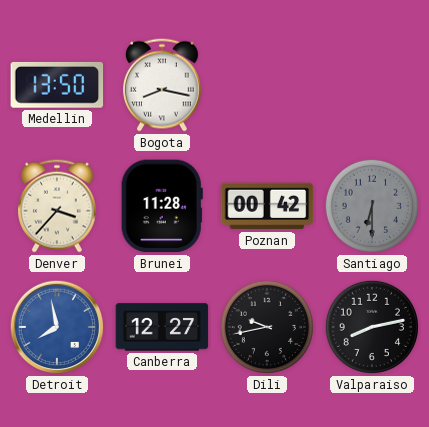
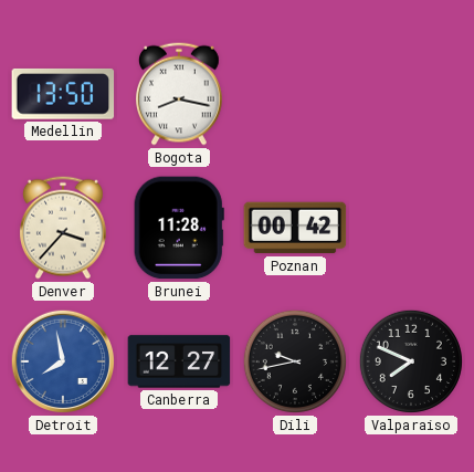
Santiago: 6:30 -> none
Valparaiso: 8:13 -> 7:49
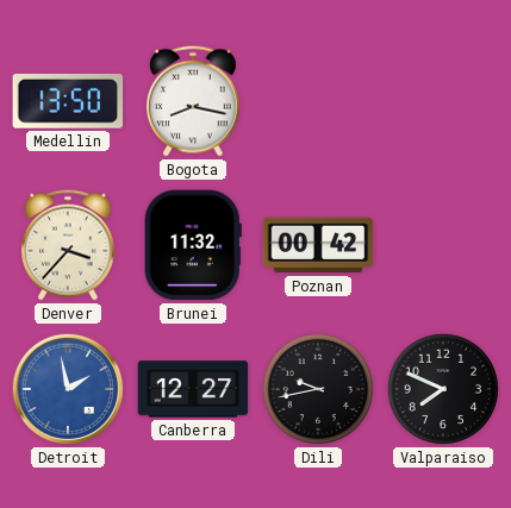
Brunei: 11:28 -> 11:32
Detroit: 7:58 -> 1:58
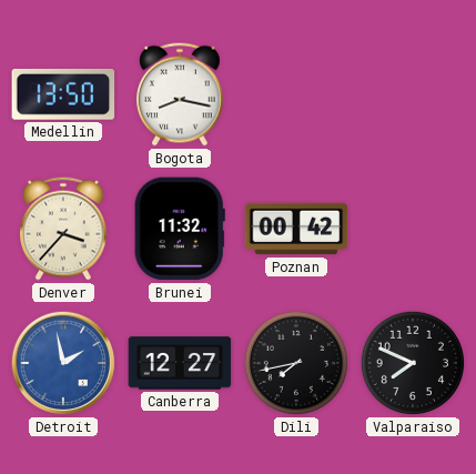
Dili: 9:43 -> 7:43
